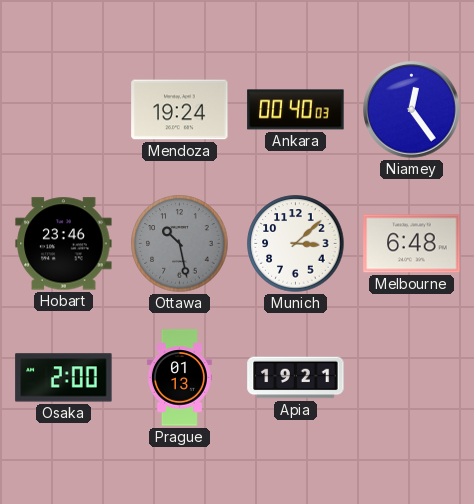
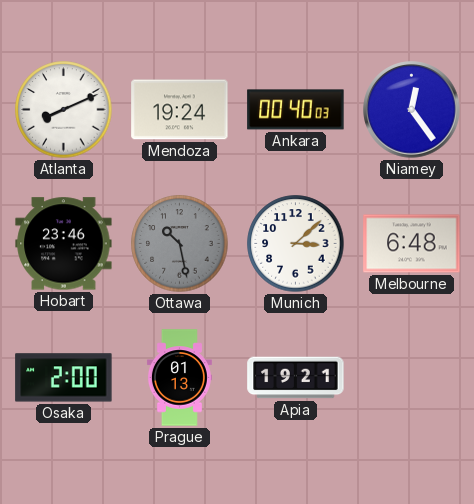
Atlanta: none -> 8:11
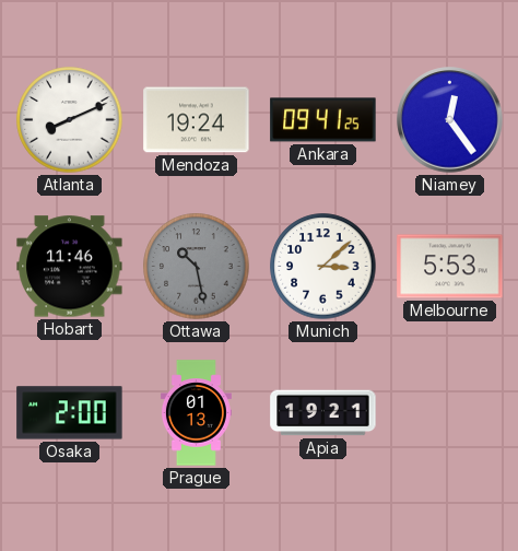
Ankara: 00:40 -> 09:41
Hobart: 23:46 -> 11:46
Melbourne: 6:48 -> 5:53
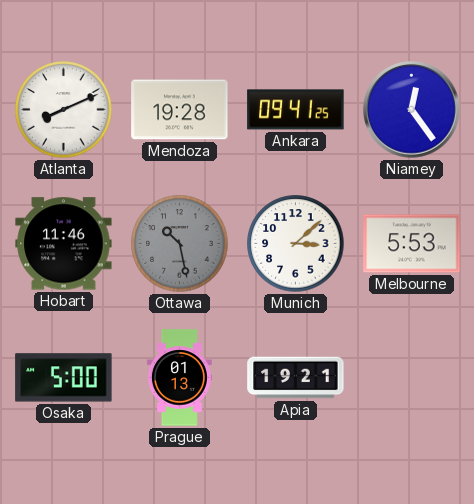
Mendoza: 19:24 -> 19:28
Osaka: 2:00 -> 5:00
